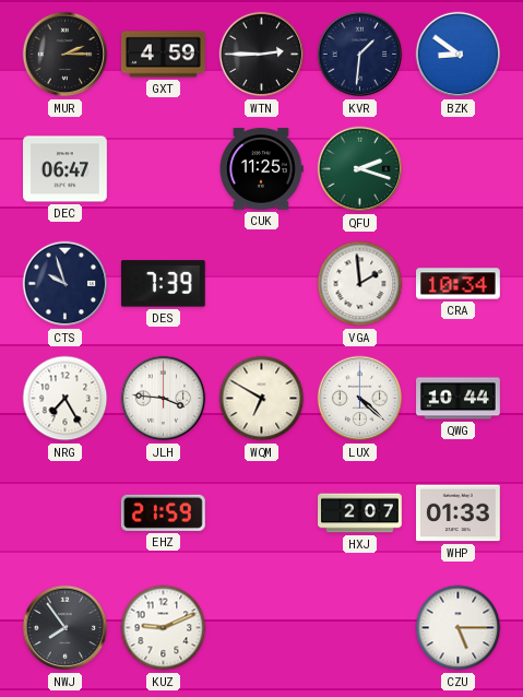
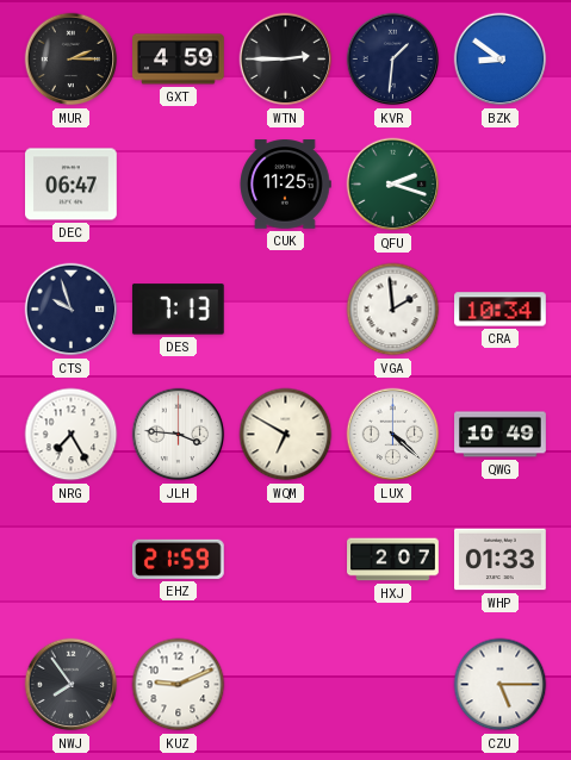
DES: 7:39 -> 7:13
QWG: 10:44 -> 10:49
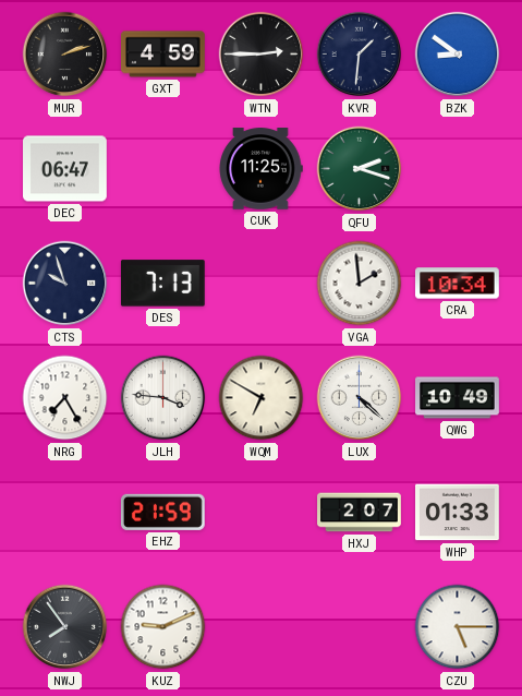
MUR: 2:15 -> 2:12
